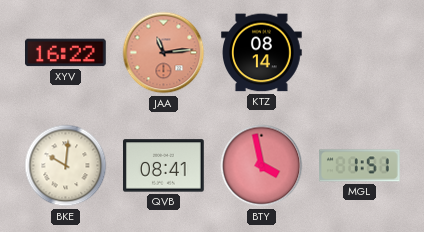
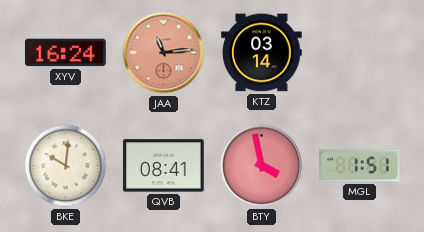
XYV: 16:22 -> 16:24
KTZ: 08:14 -> 03:14
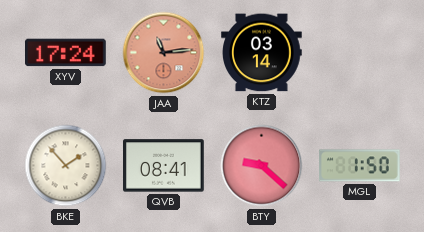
XYV: 16:24 -> 17:24
BKE: 10:01 -> 1:53
BTY: 3:58 -> 9:22
MGL: 1:51 -> 1:50
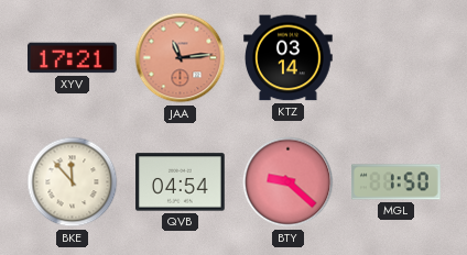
XYV: 17:24 -> 17:21
BKE: 1:53 -> 11:53
QVB: 08:41 -> 04:54
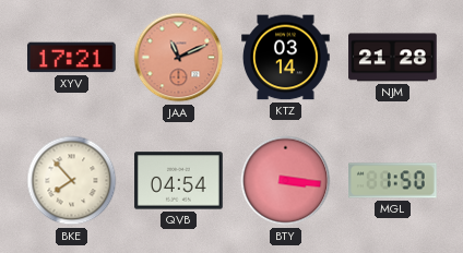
JAA: 11:14 -> 11:11
NJM: none -> 21:28
BKE: 11:53 -> 7:53
BTY: 9:22 -> 3:16
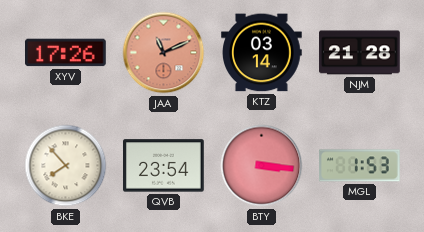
XYV: 17:21 -> 17:26
QVB: 04:54 -> 23:54
MGL: 1:50 -> 1:53
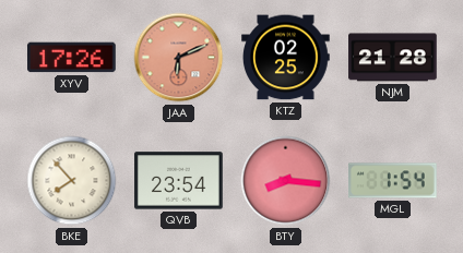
JAA: 11:11 -> 6:11
KTZ: 03:14 -> 02:25
BTY: 3:16 -> 8:16
MGL: 1:53 -> 1:54
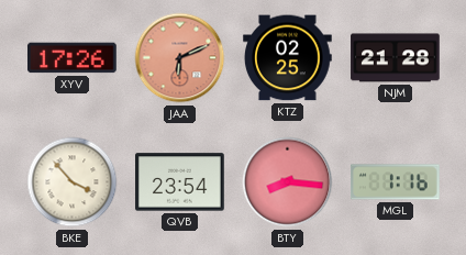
BKE: 7:53 -> 3:53
MGL: 1:54 -> 1:16
